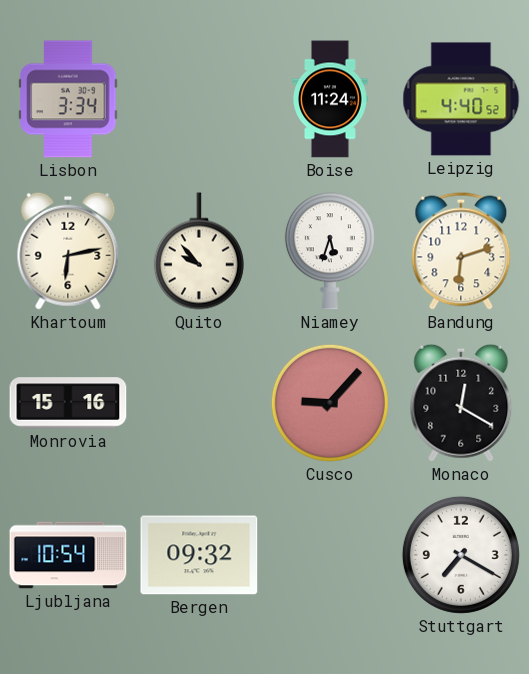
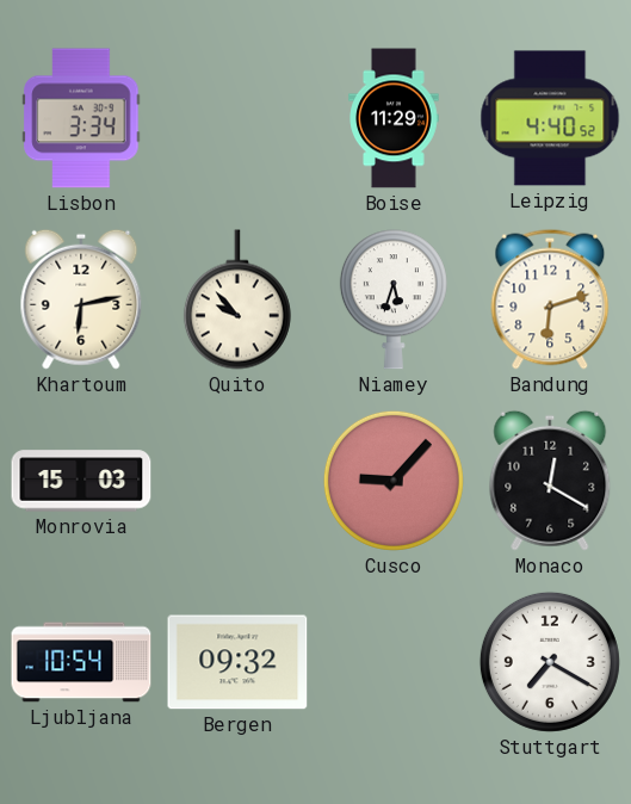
Boise: 11:24 -> 11:29
Monrovia: 15:16 -> 15:03
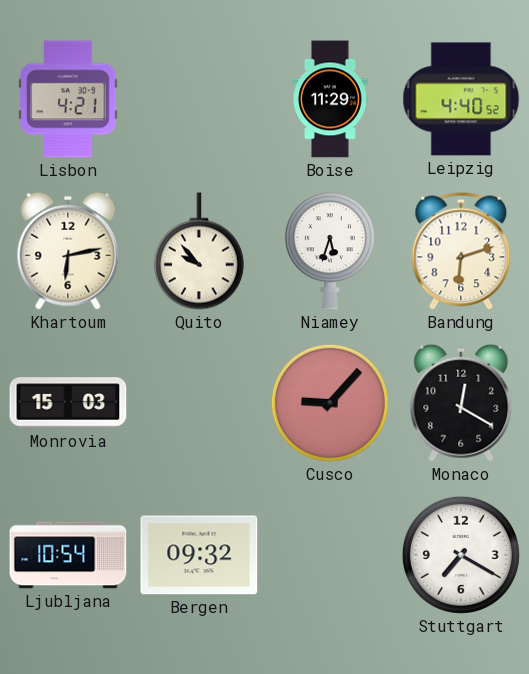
Lisbon: 3:34 -> 4:21
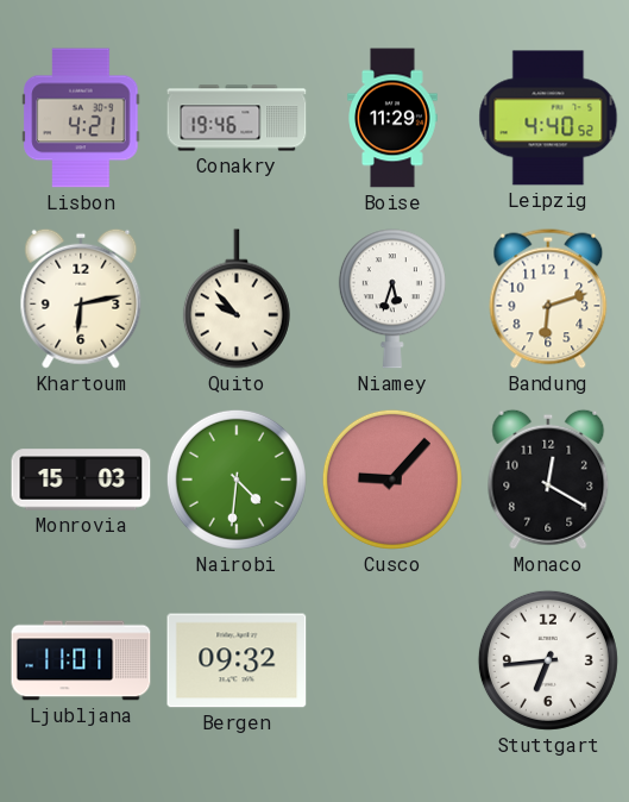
Conakry: none -> 19:46
Nairobi: none -> 4:31
Ljubljana: 10:54 -> 11:01
Stuttgart: 7:20 -> 6:44
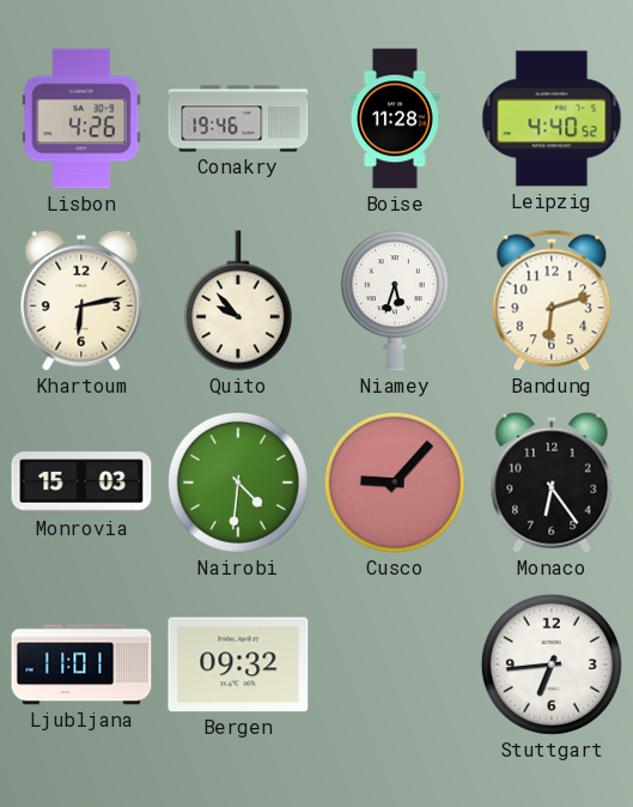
Lisbon: 4:21 -> 4:26
Boise: 11:29 -> 11:28
Monaco: 12:20 -> 6:24
